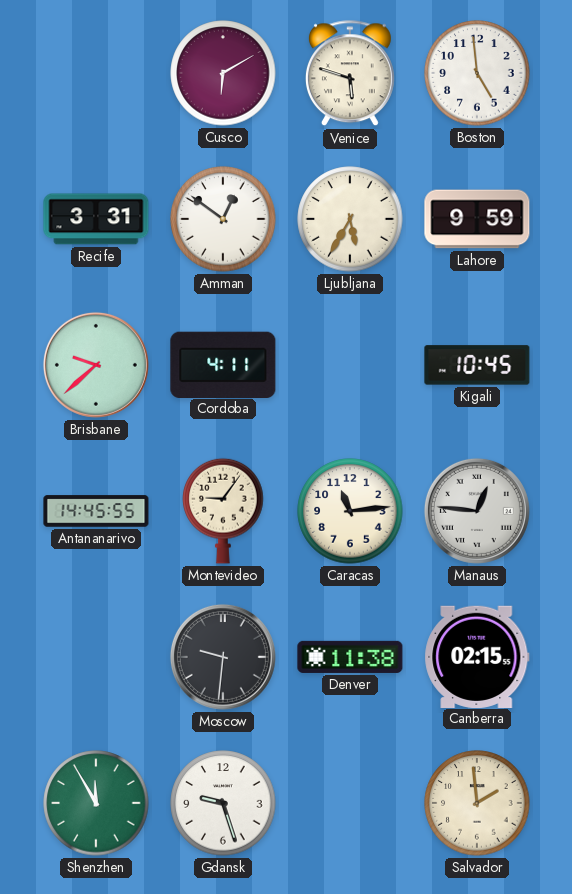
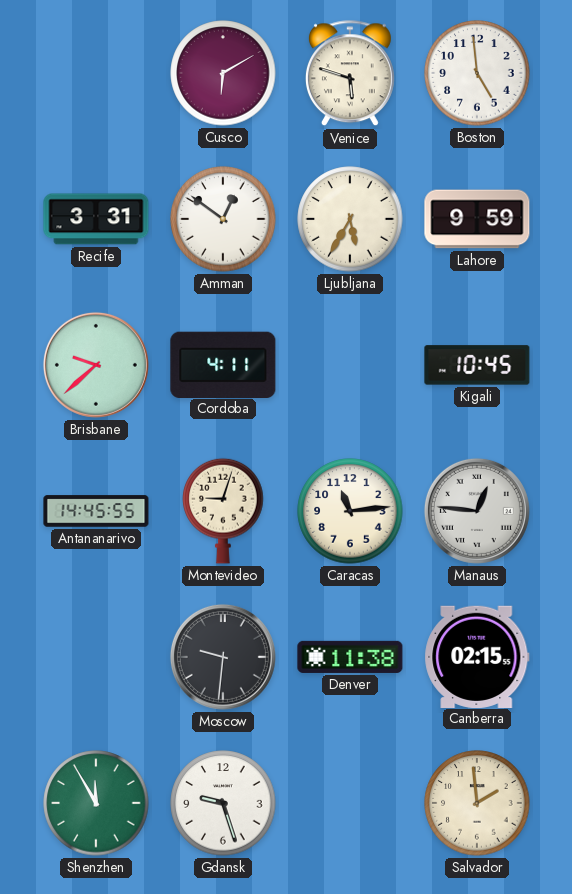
Montevideo: 9:06 -> 9:03
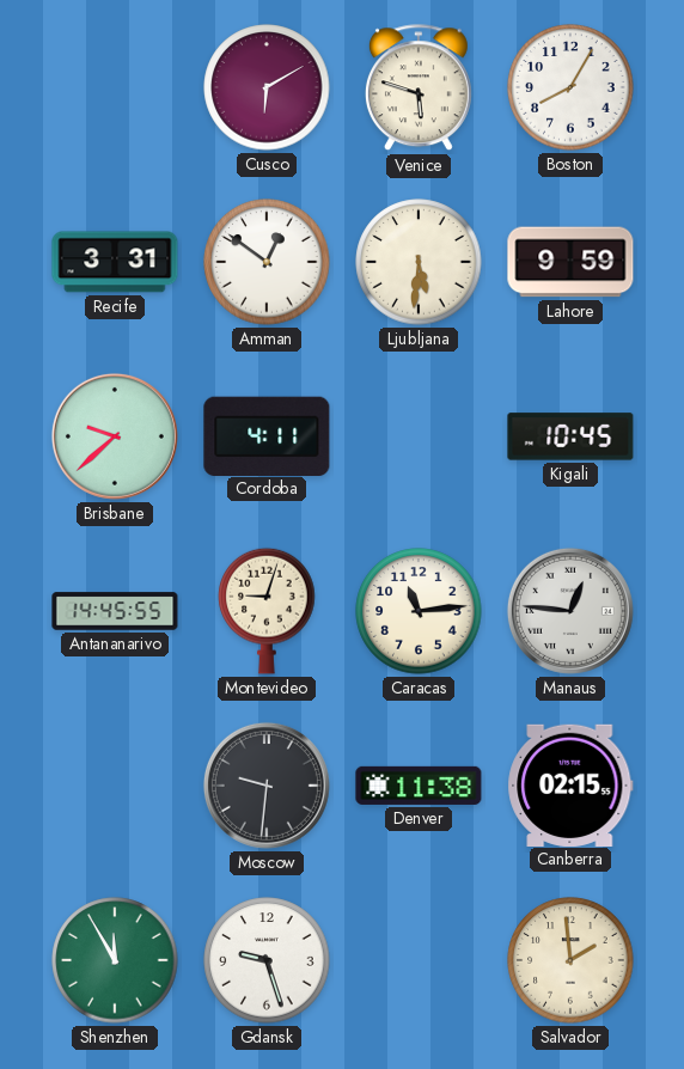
Boston: 4:59 -> 8:05
Ljubljana: 5:35 -> 5:31
